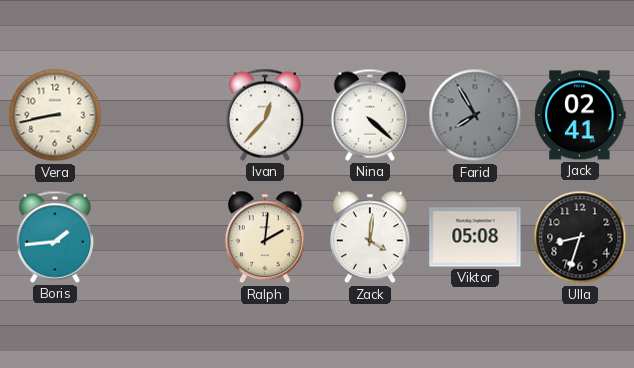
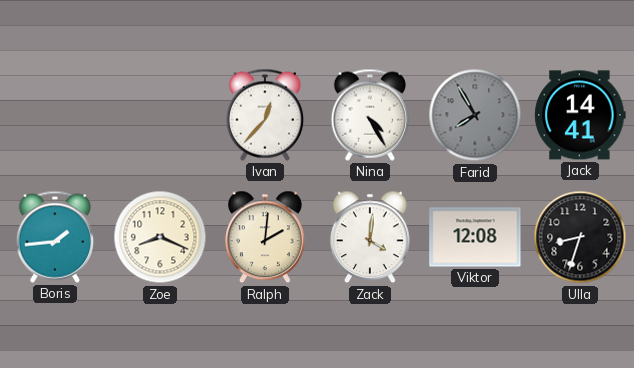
Vera: 8:43 -> none
Nina: 4:22 -> 4:25
Jack: 02:41 -> 14:41
Zoe: none -> 8:19
Viktor: 05:08 -> 12:08
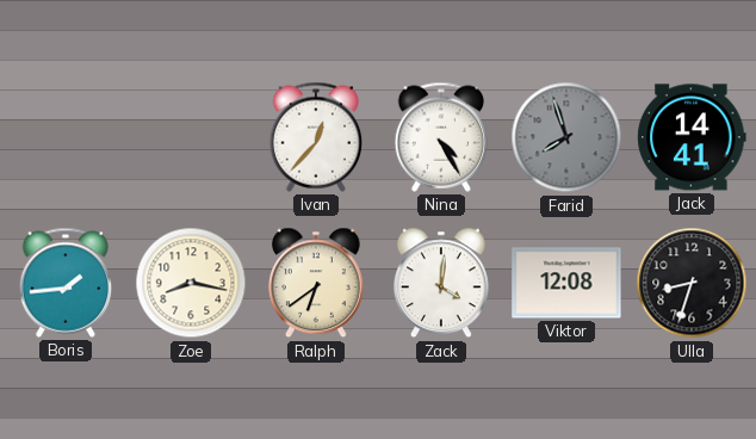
Farid: 7:55 -> 7:57
Zoe: 8:19 -> 8:17
Ralph: 2:01 -> 6:39
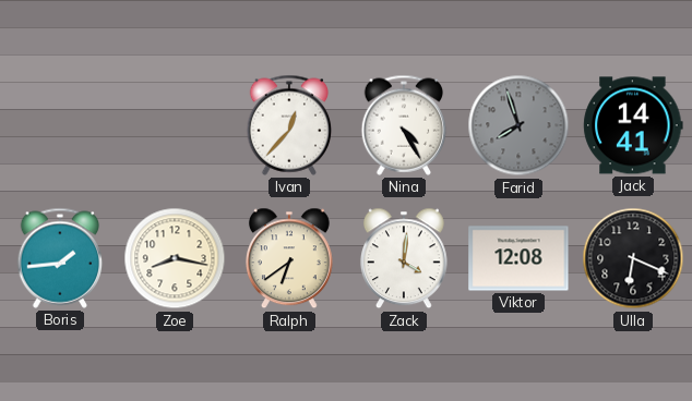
Ulla: 8:33 -> 6:19
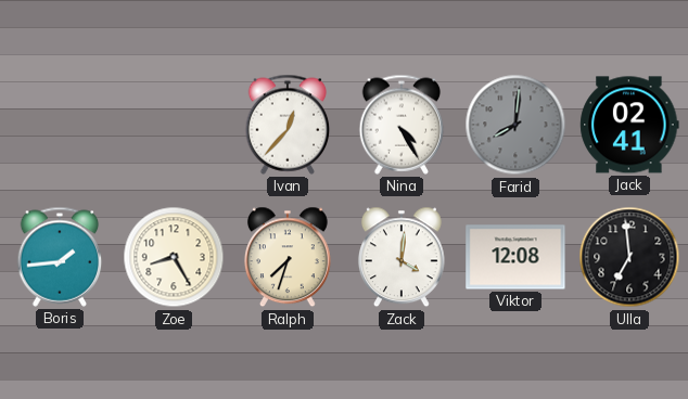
Farid: 7:57 -> 8:01
Jack: 14:41 -> 02:41
Zoe: 8:17 -> 8:25
Ralph: 6:39 -> 7:33
Ulla: 6:19 -> 6:59
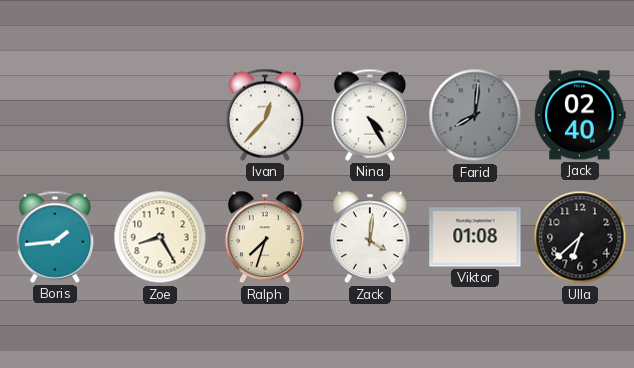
Jack: 02:41 -> 02:40
Viktor: 12:08 -> 01:08
Ulla: 6:59 -> 6:38
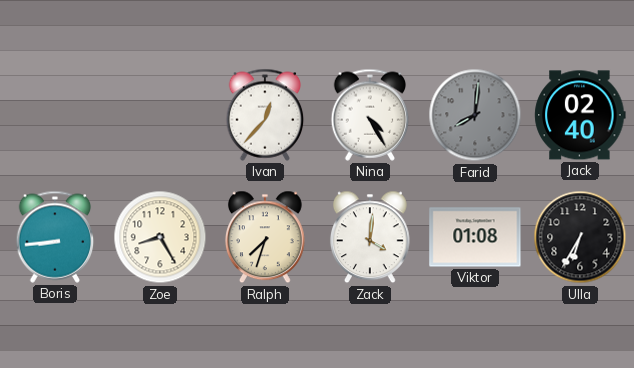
Boris: 1:44 -> 8:44
Ulla: 6:38 -> 6:35
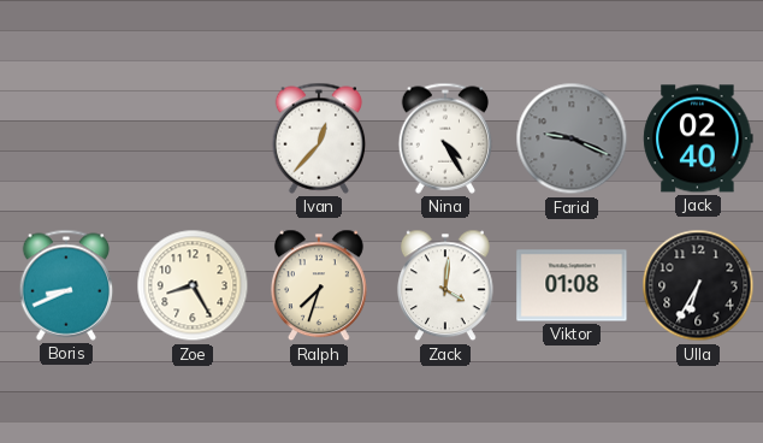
Farid: 8:01 -> 9:19
Boris: 8:44 -> 8:41
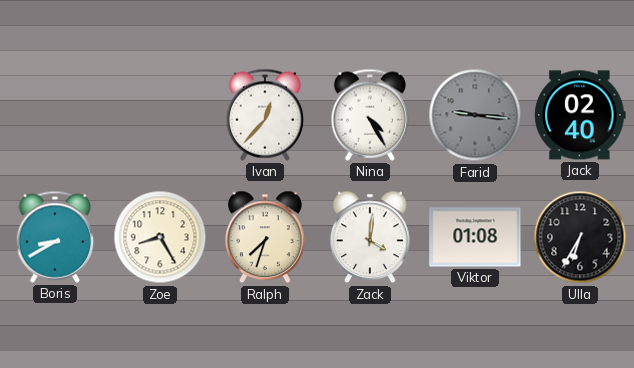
Farid: 9:19 -> 9:16
Boris: 8:41 -> 8:40
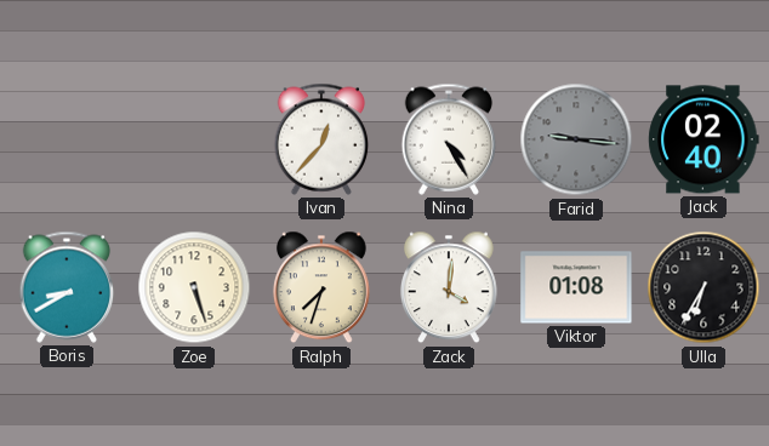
Zoe: 8:25 -> 5:27
